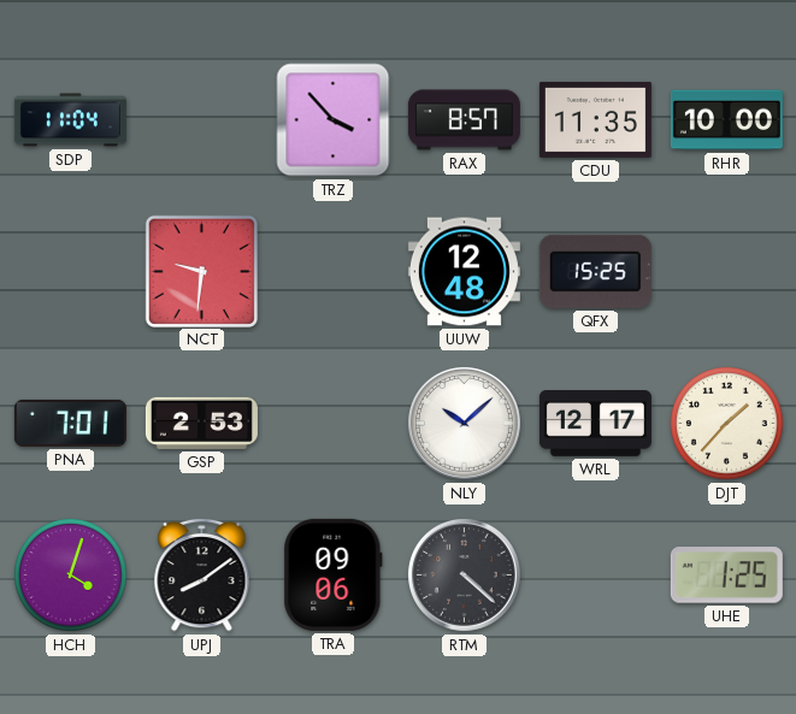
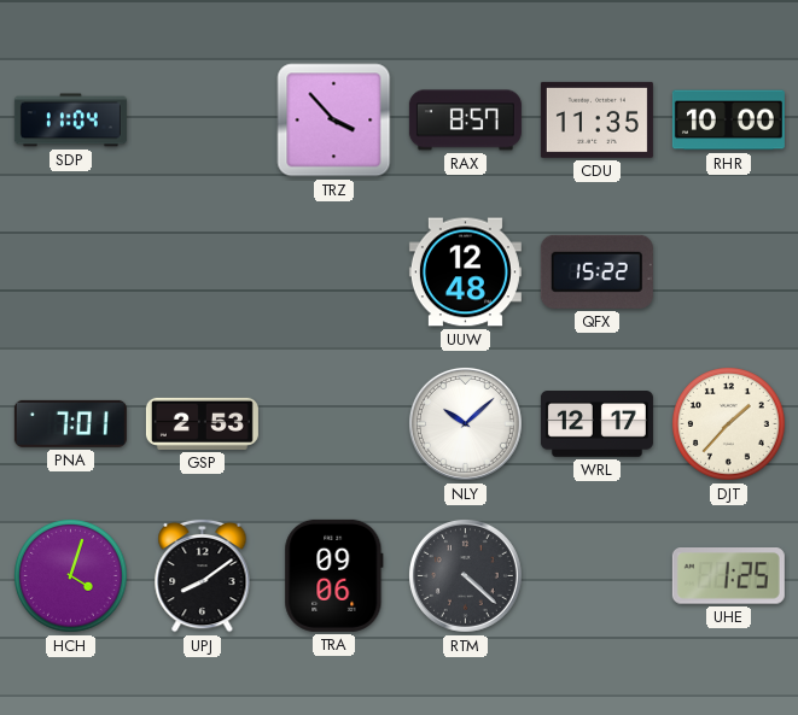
NCT: 9:31 -> none
QFX: 15:25 -> 15:22
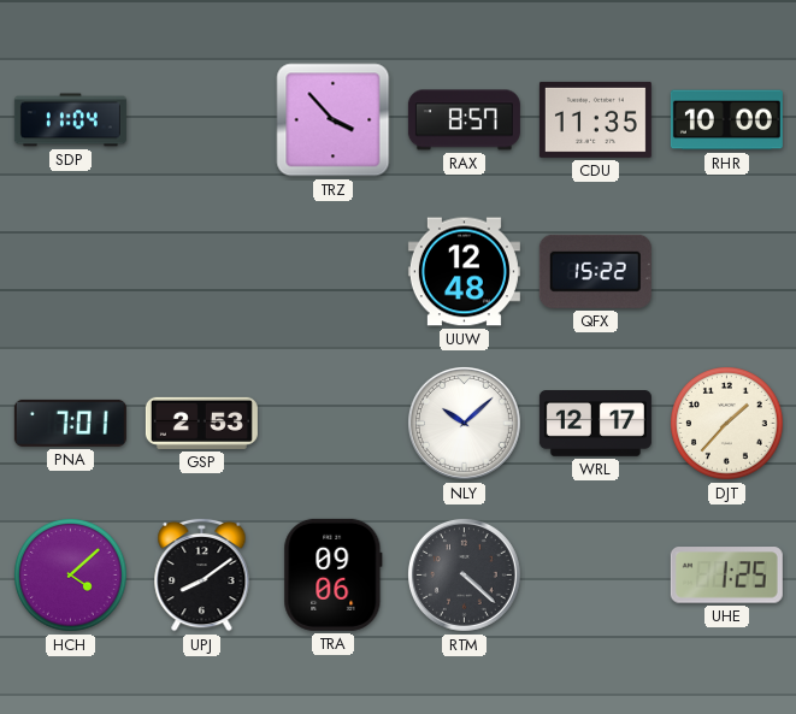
HCH: 4:03 -> 4:08
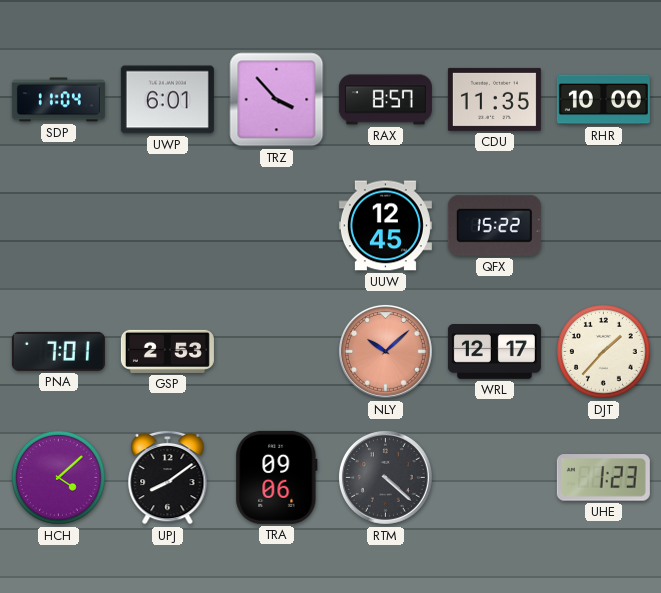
UWP: none -> 6:01
UUW: 12:48 -> 12:45
NLY dial: white -> salmon
UHE: 1:25 -> 1:23
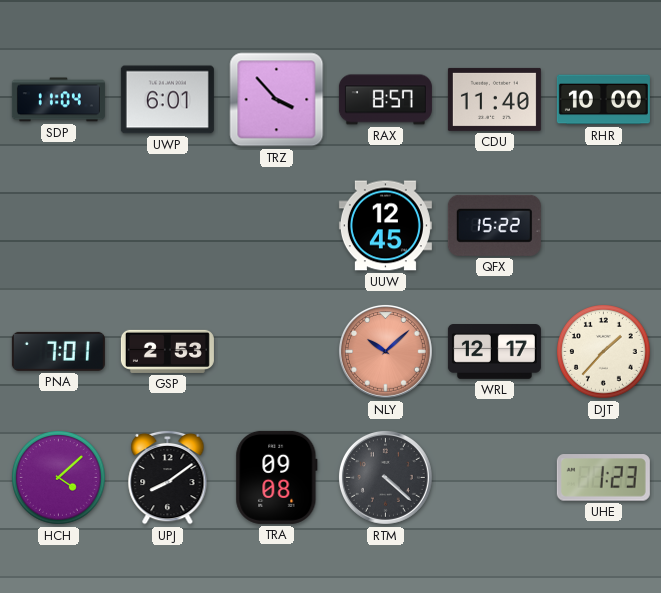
CDU: 11:35 -> 11:40
TRA: 09:06 -> 09:08
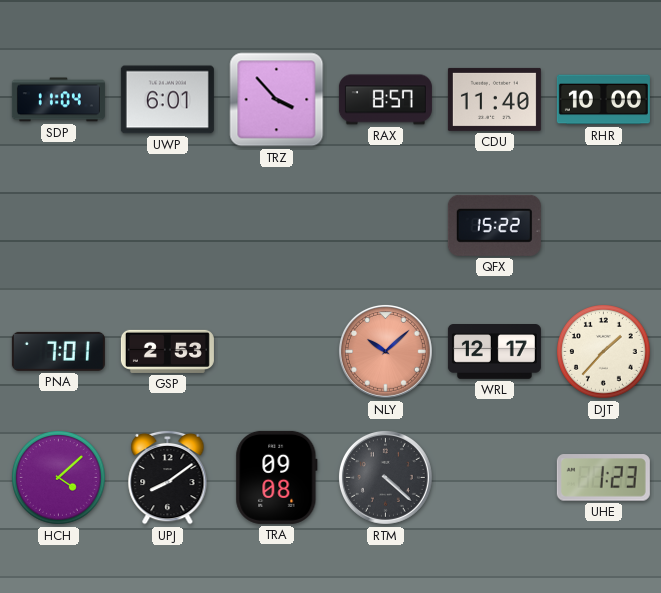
UUW: 12:45 -> none
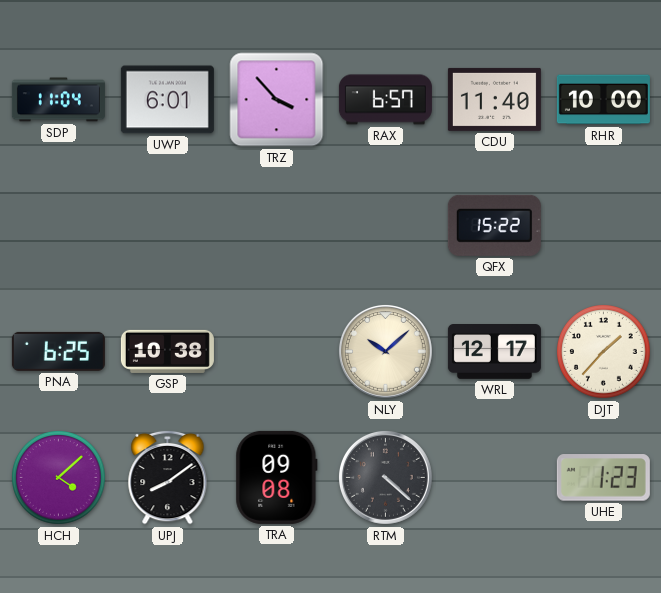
RAX: 8:57 -> 6:57
PNA: 7:01 -> 6:25
GSP: 2:53 -> 10:38
NLY dial: salmon -> cream
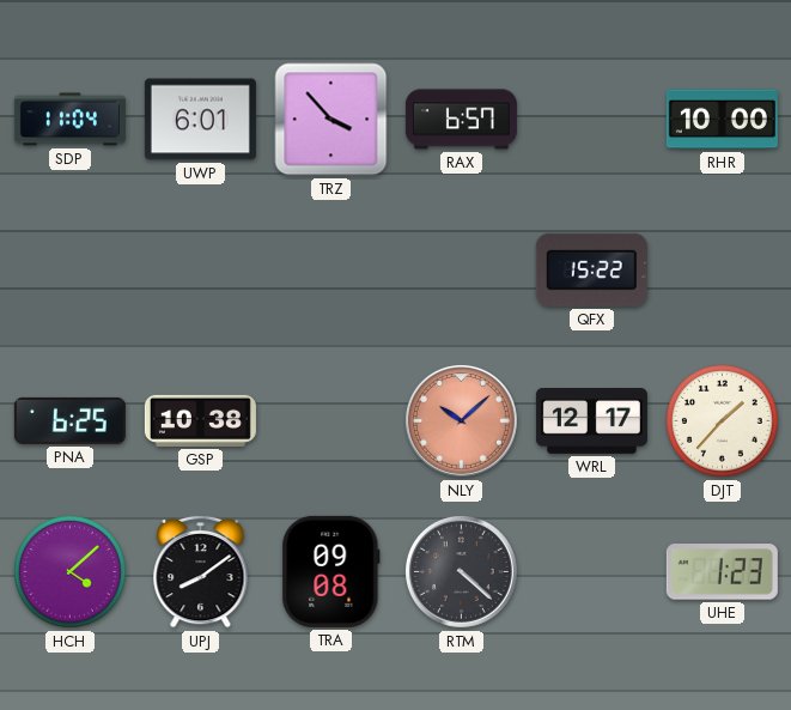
CDU: 11:40 -> none
NLY dial: cream -> salmon
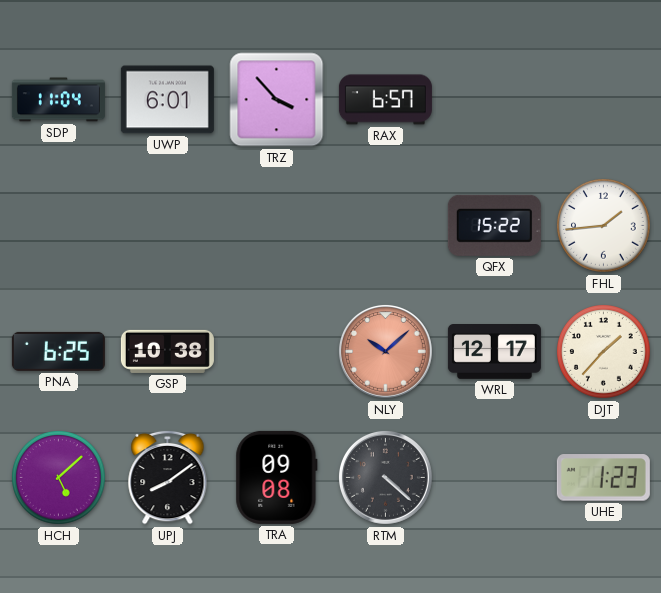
RHR: 10:00 -> none
FHL: none -> 1:44
HCH: 4:08 -> 5:08
